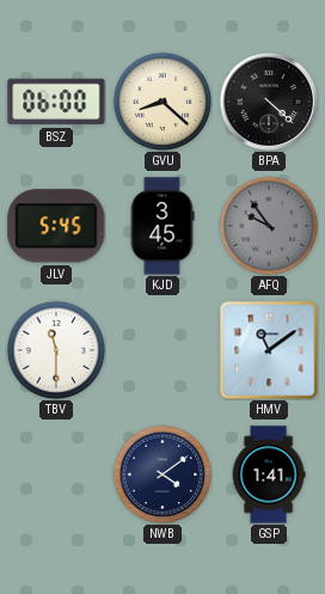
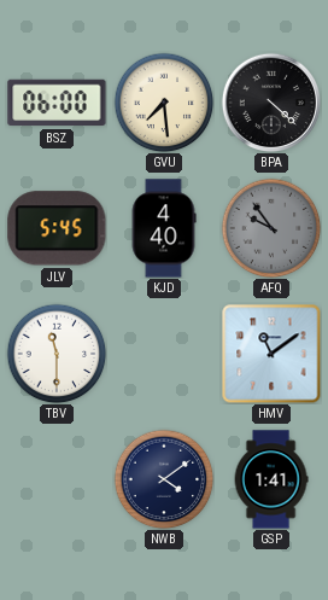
GVU: 8:22 -> 7:29
KJD: 3:45 -> 4:40
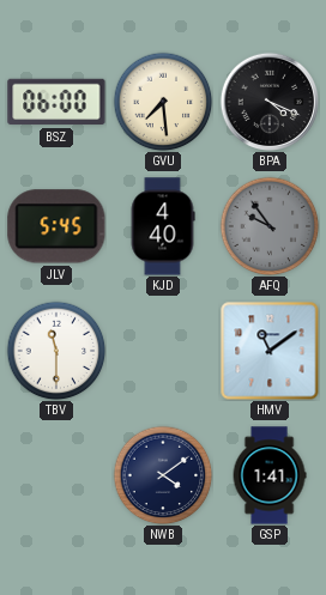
BPA: 4:22 -> 4:19
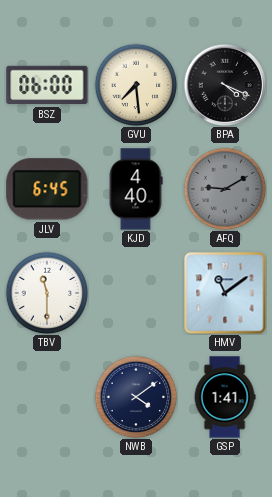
JLV: 5:45 -> 6:45
AFQ: 9:54 -> 9:10
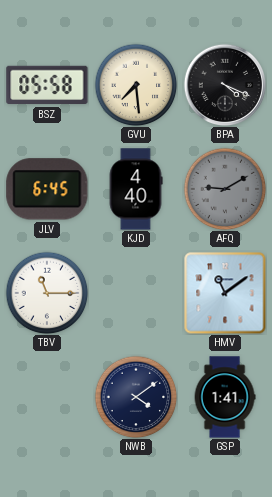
BSZ: 06:00 -> 05:58
TBV: 11:30 -> 11:15
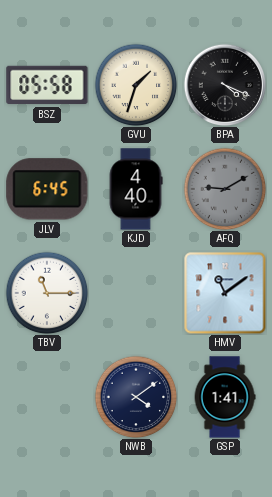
GVU: 7:29 -> 1:33
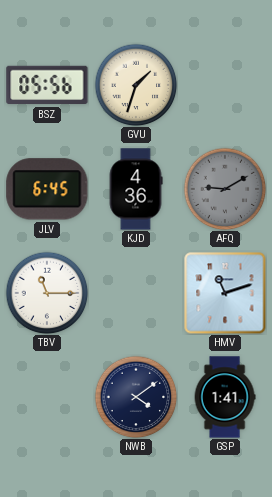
BSZ: 05:58 -> 05:56
BPA: 4:19 -> none
KJD: 4:40 -> 4:36
HMV: 11:09 -> 11:12
